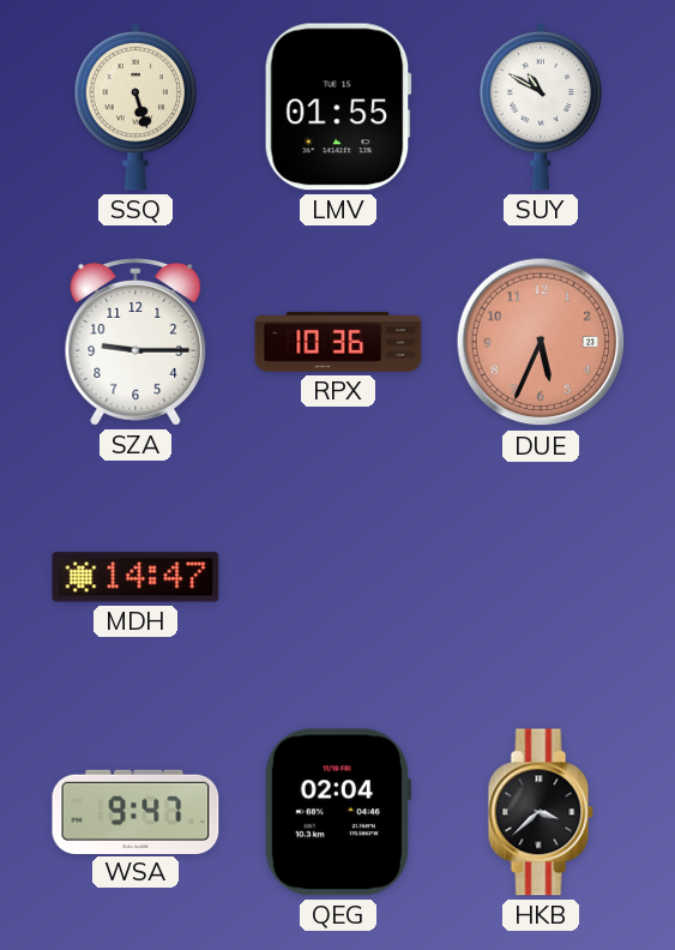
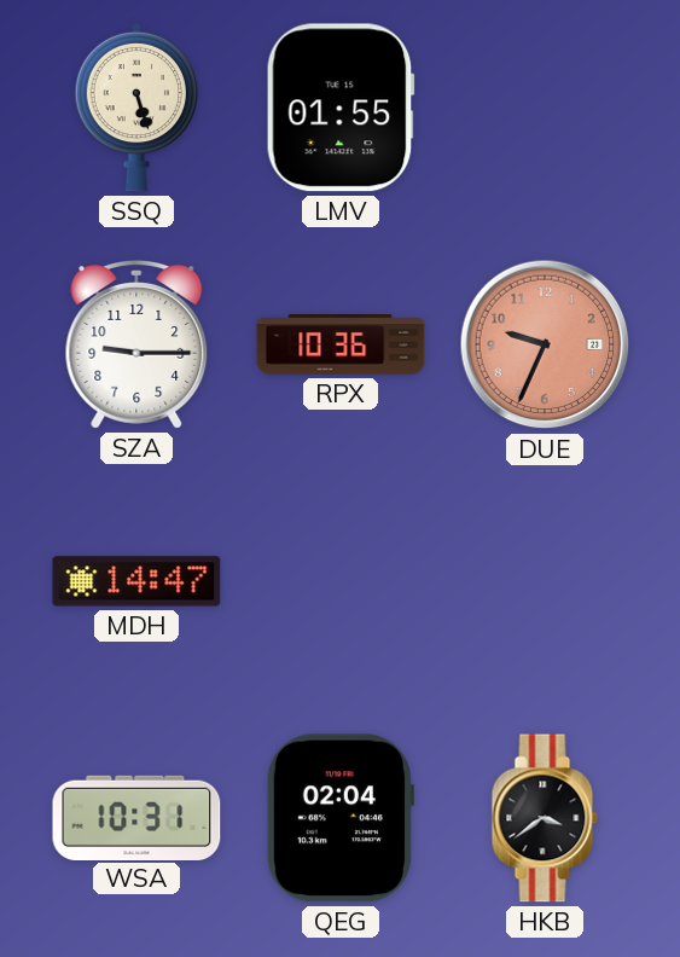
SUY: 10:50 -> none
DUE: 5:34 -> 9:34
WSA: 9:47 -> 10:31
HKB: 3:38 -> 3:39
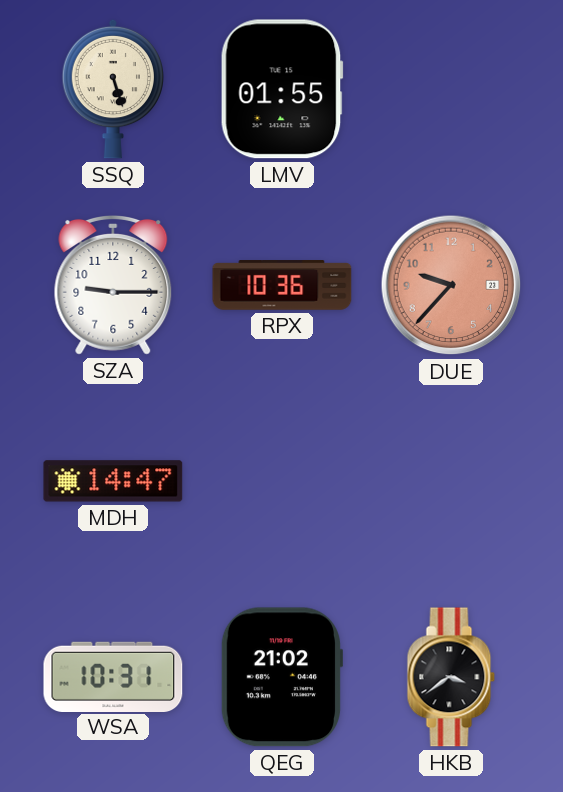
DUE: 9:34 -> 9:37
QEG: 02:04 -> 21:02
